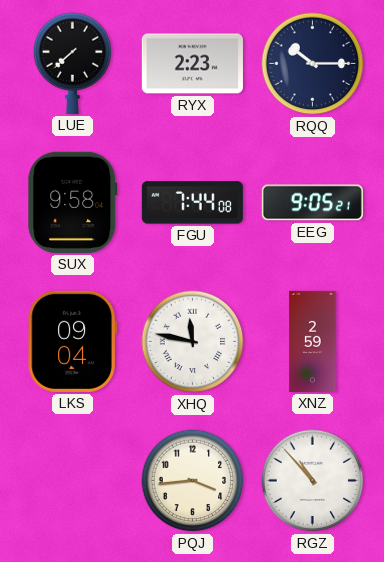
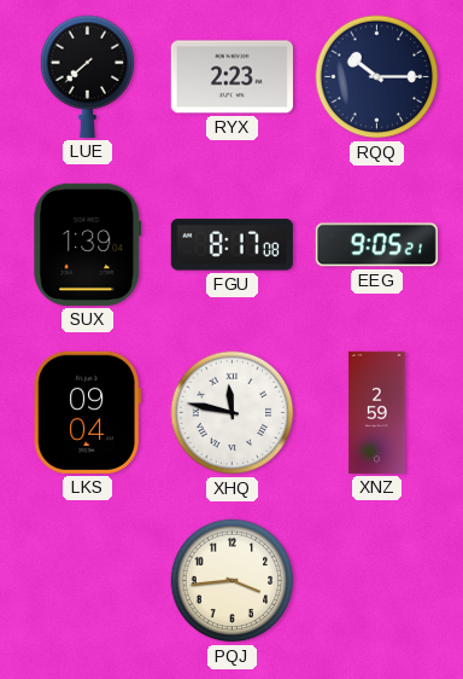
SUX: 9:58 -> 1:39
FGU: 7:44 -> 8:17
RGZ: 10:53 -> none
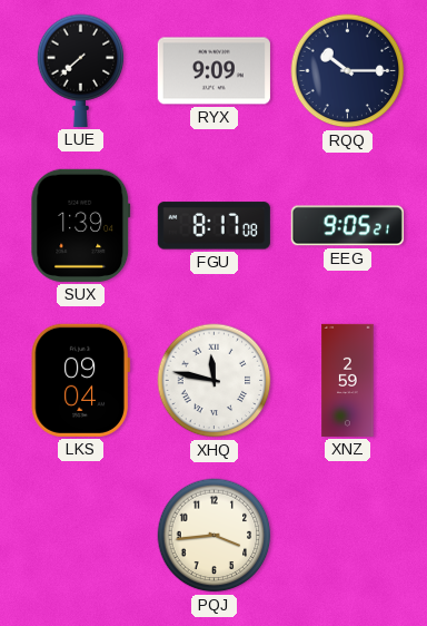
RYX: 2:23 -> 9:09
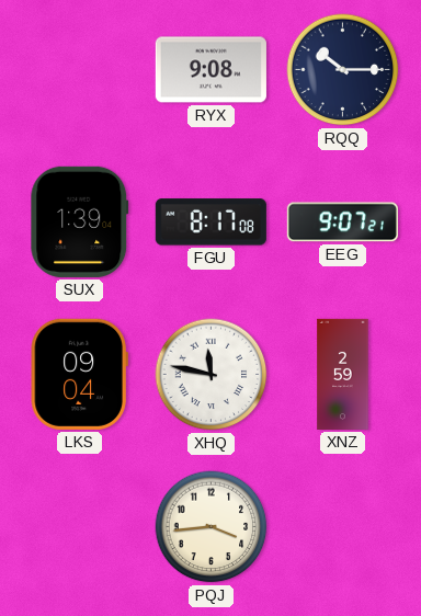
LUE: 7:38 -> none
RYX: 9:09 -> 9:08
EEG: 9:05 -> 9:07
